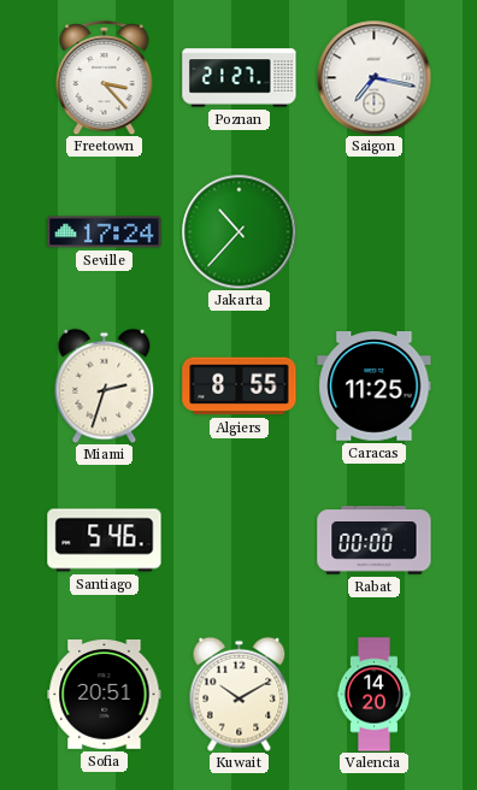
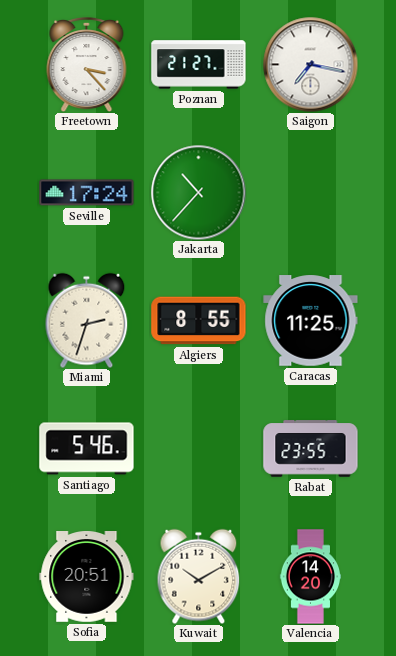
Rabat: 00:00 -> 23:55
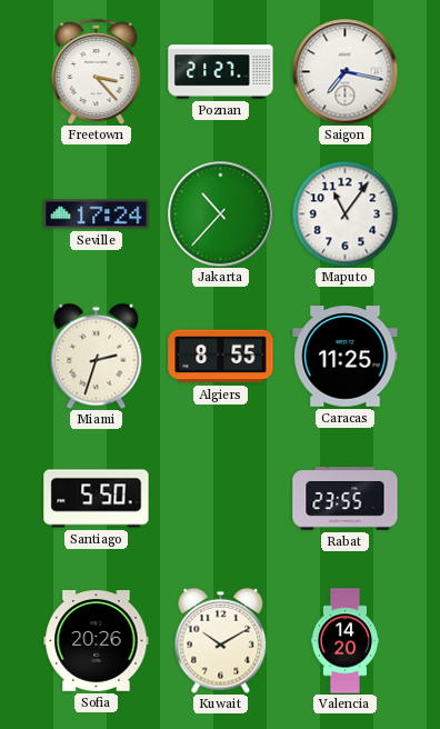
Maputo: none -> 11:06
Santiago: 5:46 -> 5:50
Sofia: 20:51 -> 20:26
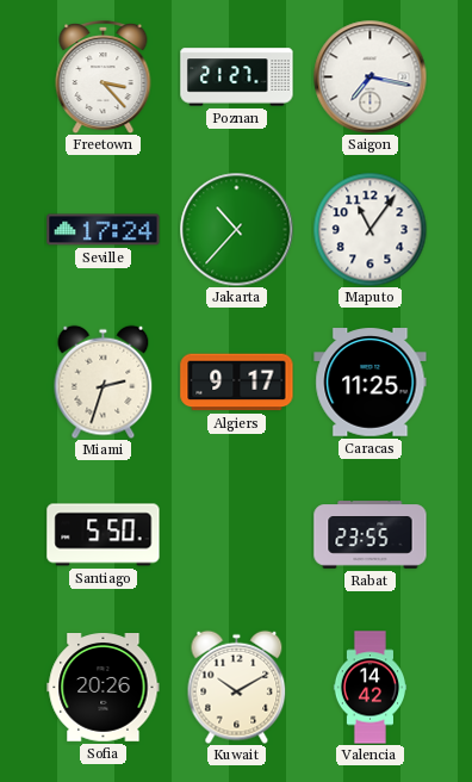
Algiers: 8:55 -> 9:17
Valencia: 14:20 -> 14:42
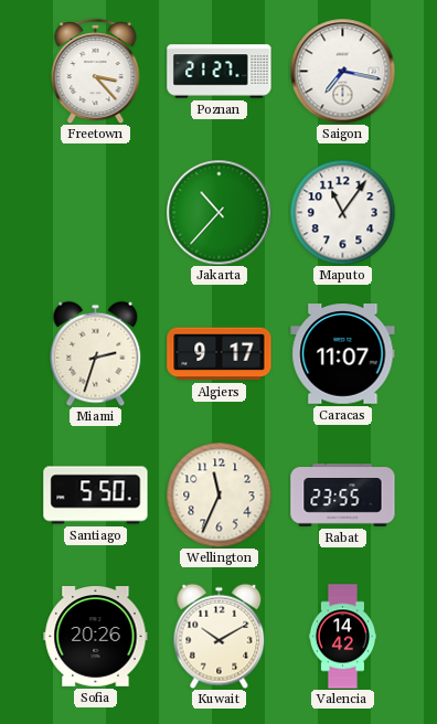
Seville: 17:24 -> none
Caracas: 11:25 -> 11:07
Wellington: none -> 11:34
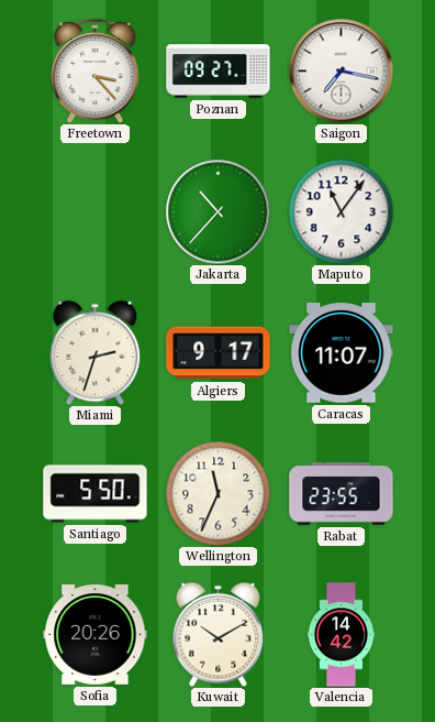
Poznan: 21:27 -> 09:27
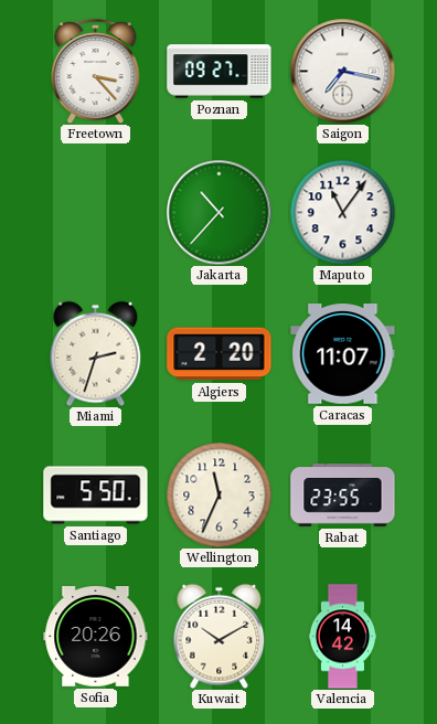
Algiers: 9:17 -> 2:20
